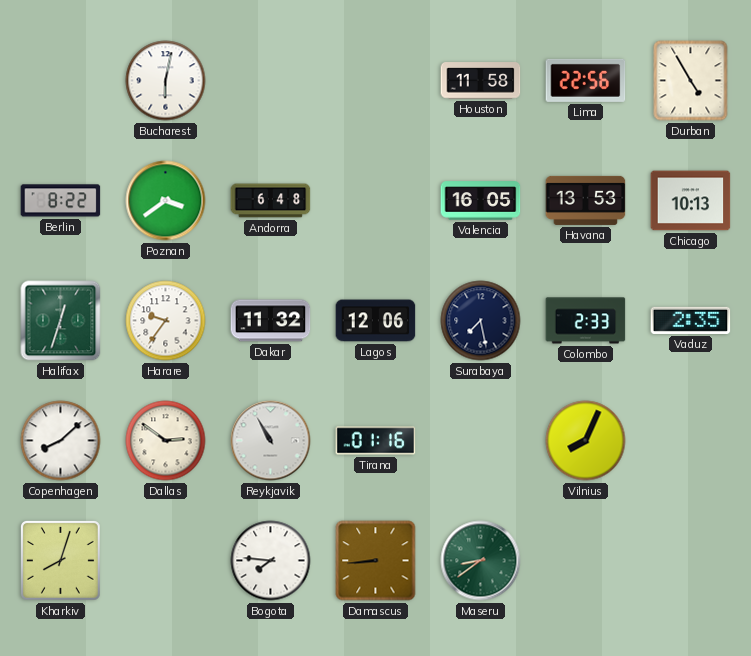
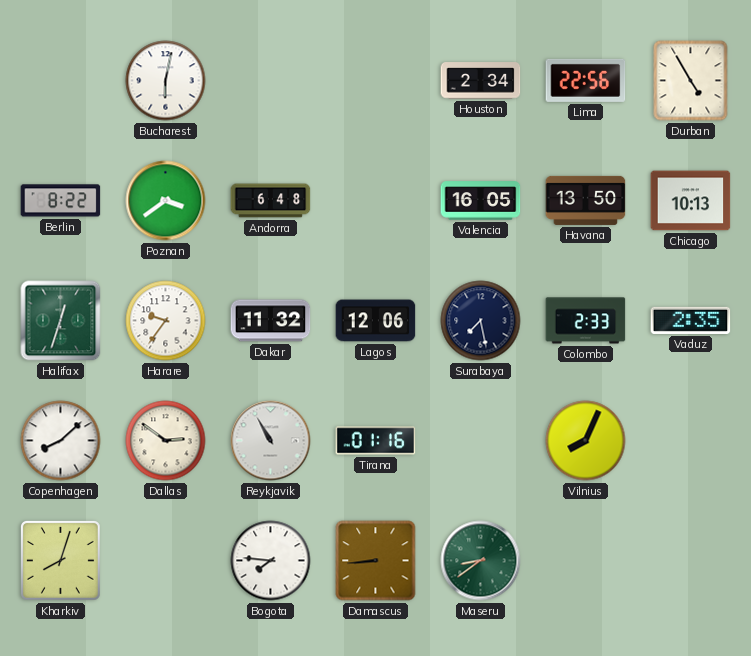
Houston: 11:58 -> 2:34
Havana: 13:53 -> 13:50
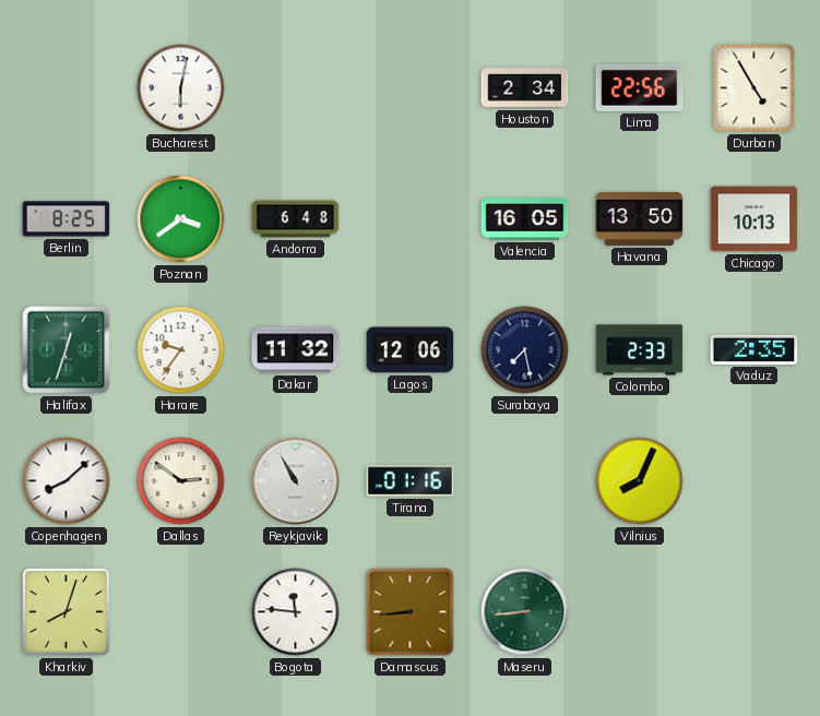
Berlin: 8:22 -> 8:25
Bogota: 7:46 -> 11:46
Maseru: 8:39 -> 8:44
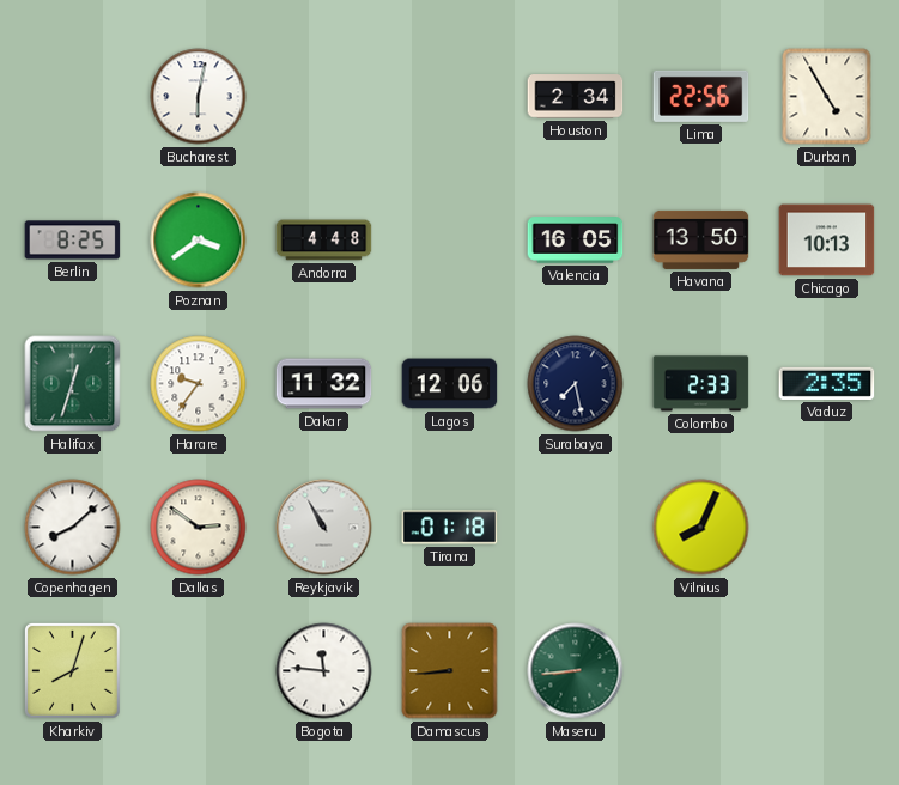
Andorra: 6:48 -> 4:48
Tirana: 01:16 -> 01:18
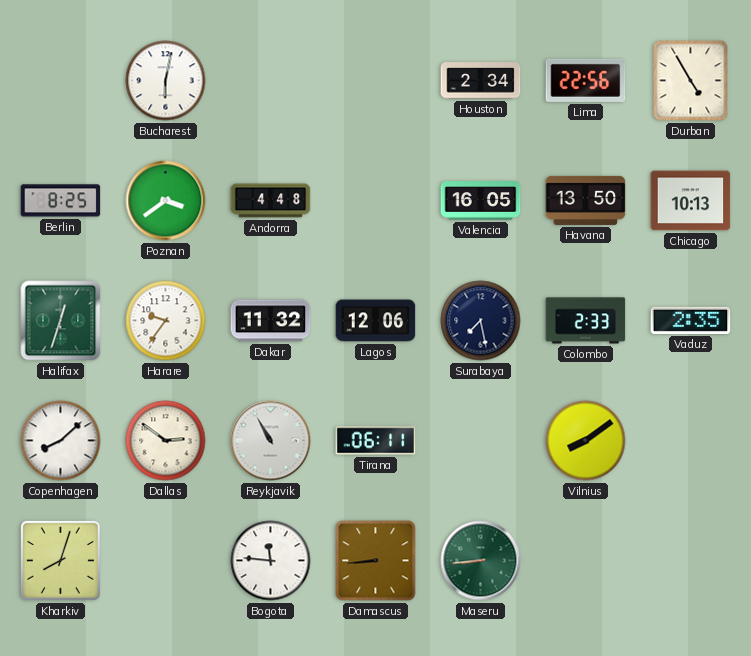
Tirana: 01:18 -> 06:11
Vilnius: 8:04 -> 8:09
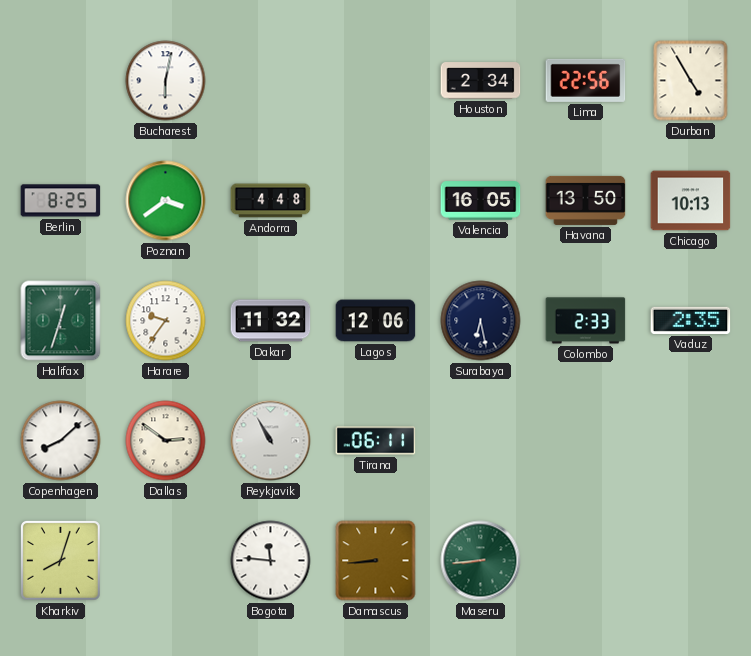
Surabaya: 7:28 -> 6:28
Vilnius: 8:09 -> none
